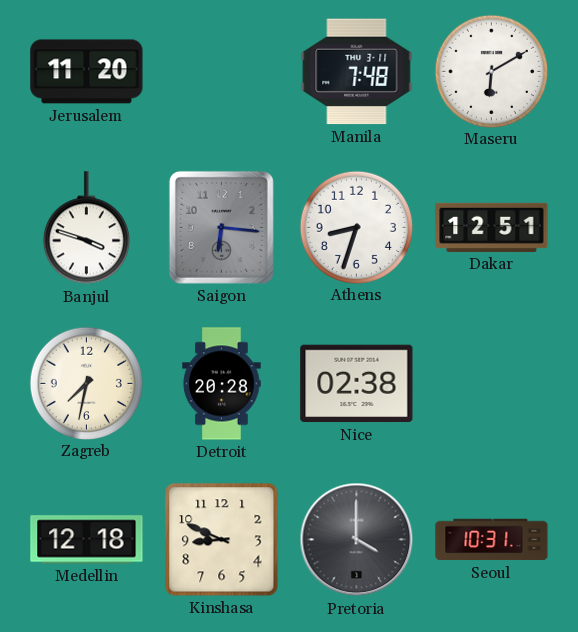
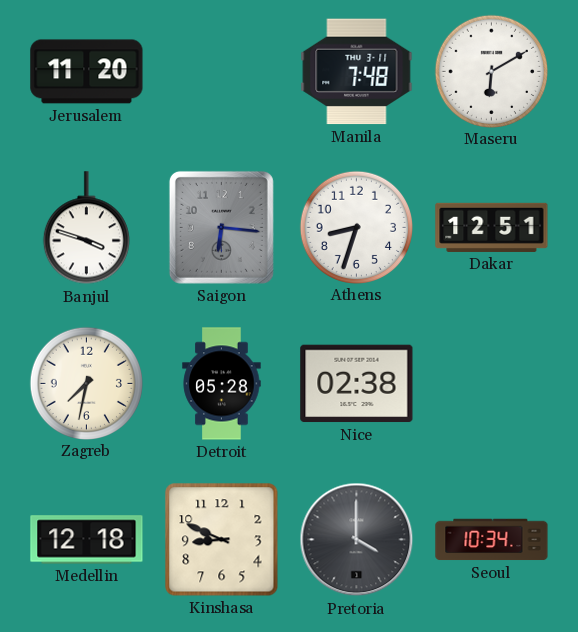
Detroit: 20:28 -> 05:28
Seoul: 10:31 -> 10:34
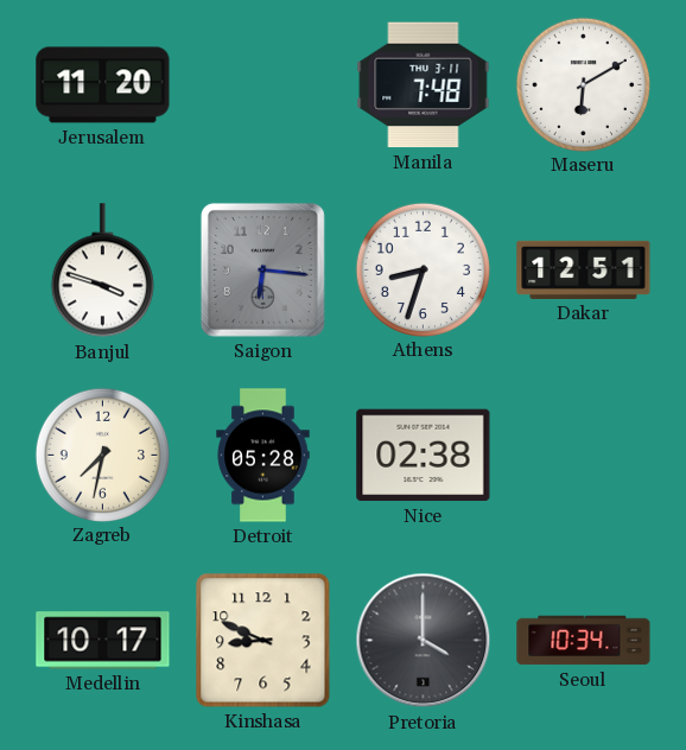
Medellin: 12:18 -> 10:17
